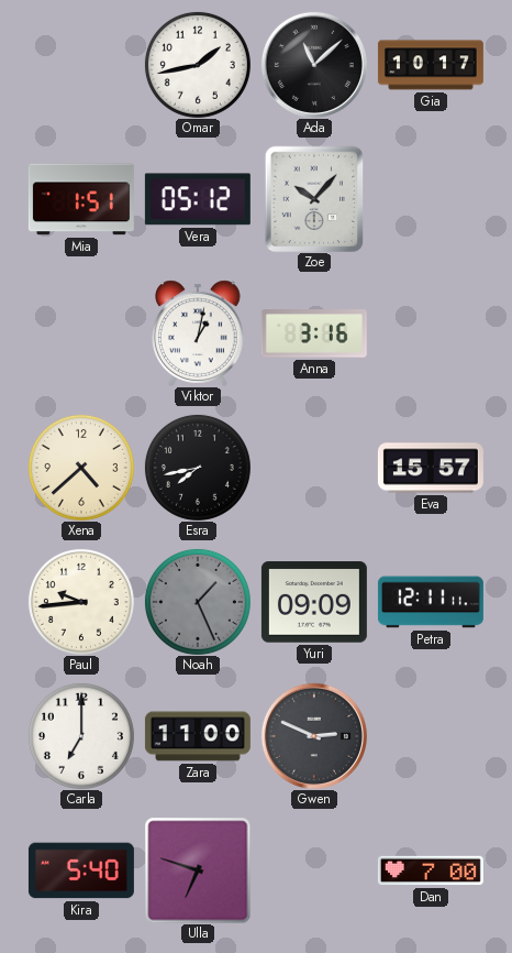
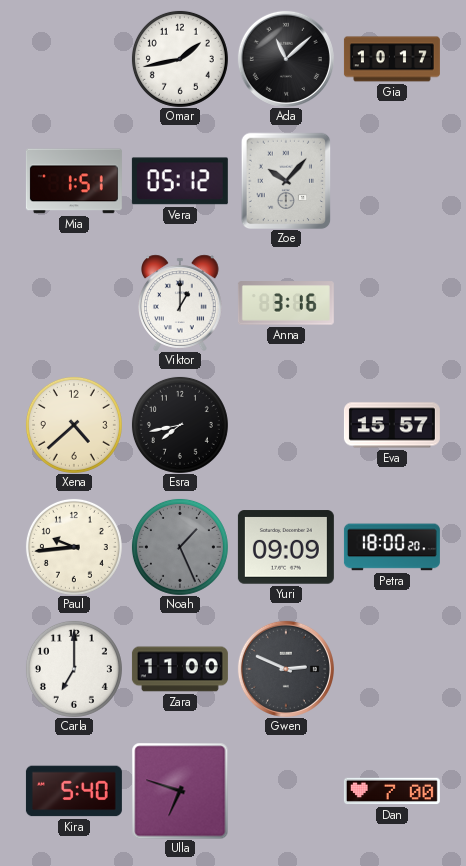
Viktor: 1:02 -> 1:00
Petra: 12:11 -> 18:00
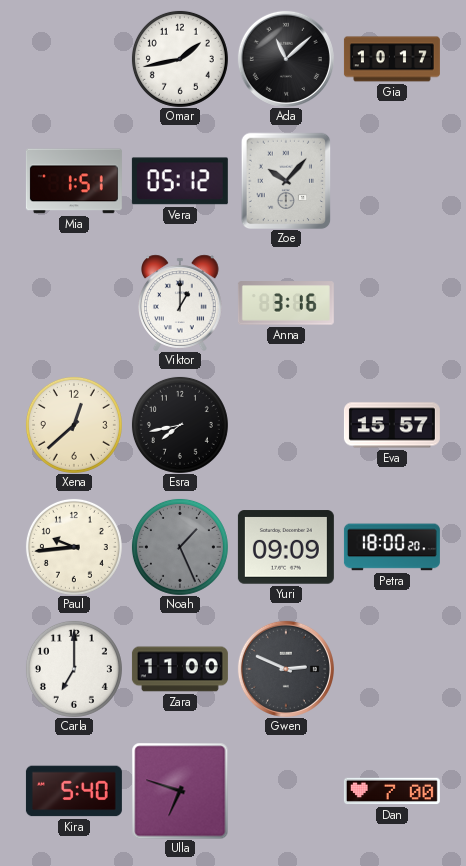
Xena: 4:38 -> 12:38
